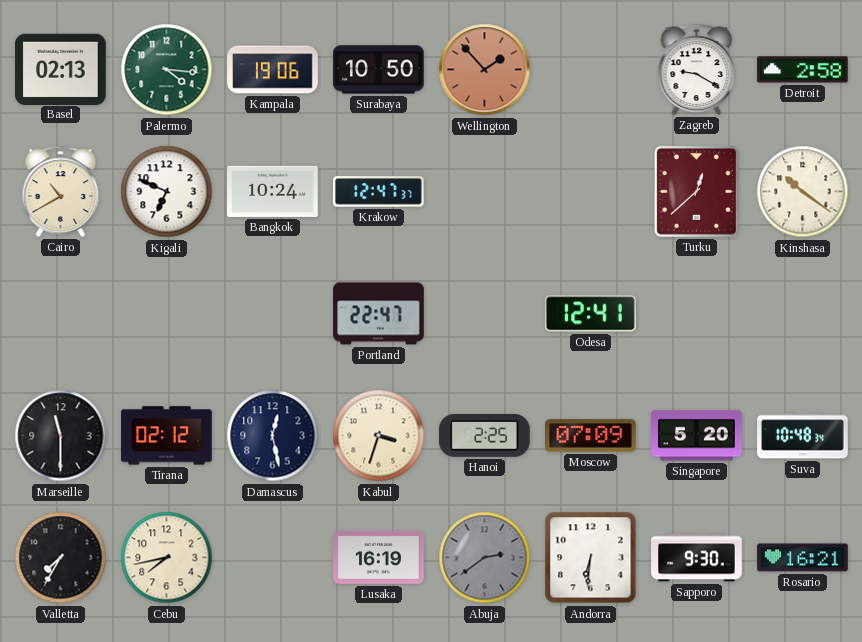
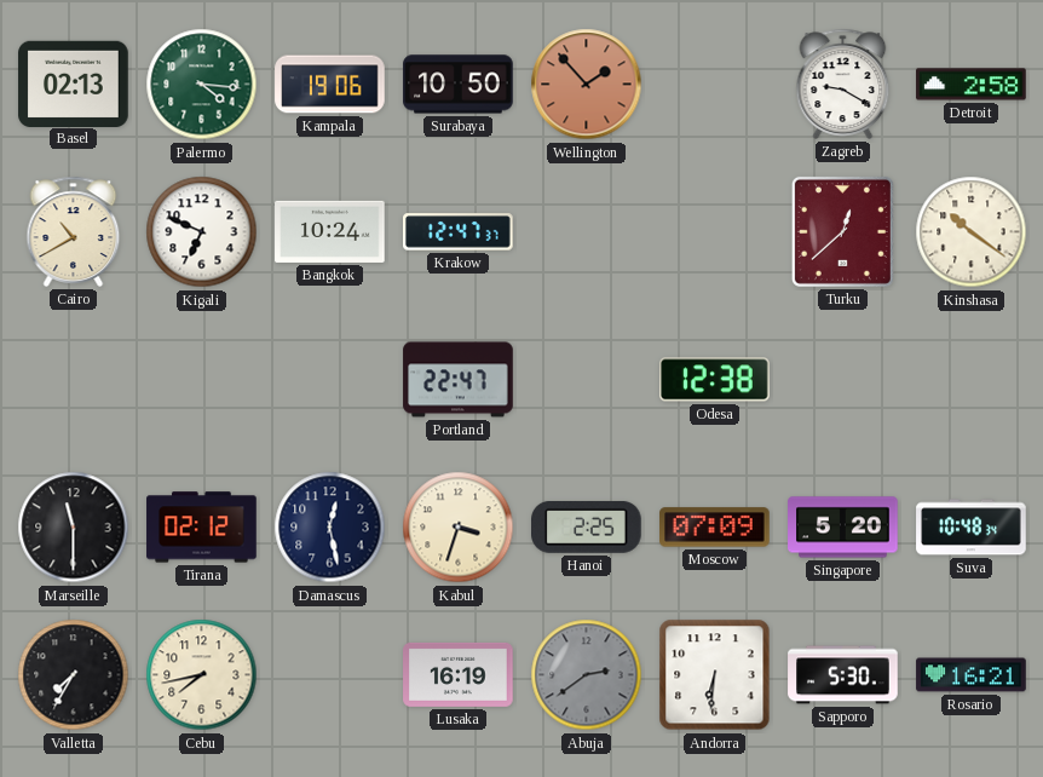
Odesa: 12:41 -> 12:38
Sapporo: 9:30 -> 5:30
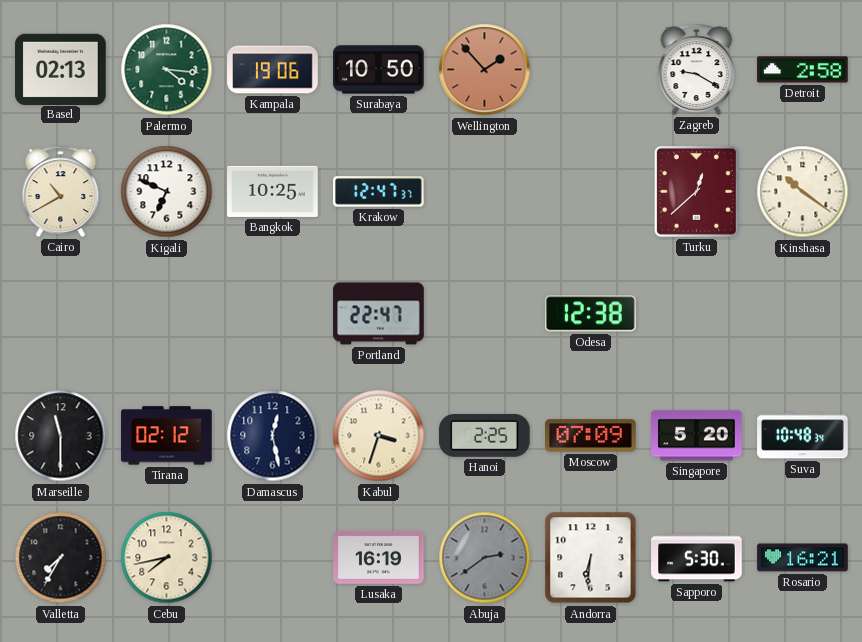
Bangkok: 10:24 -> 10:25
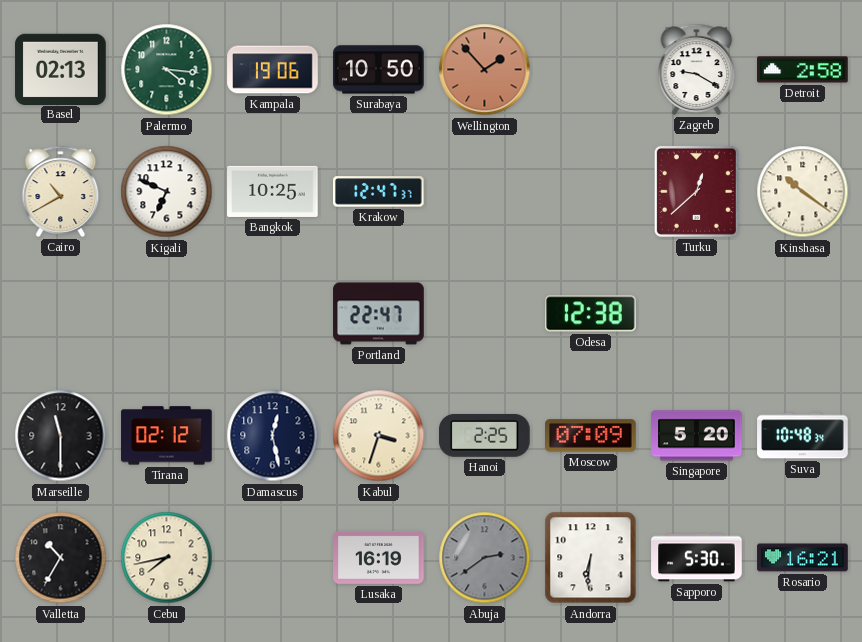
Valletta: 7:35 -> 10:35
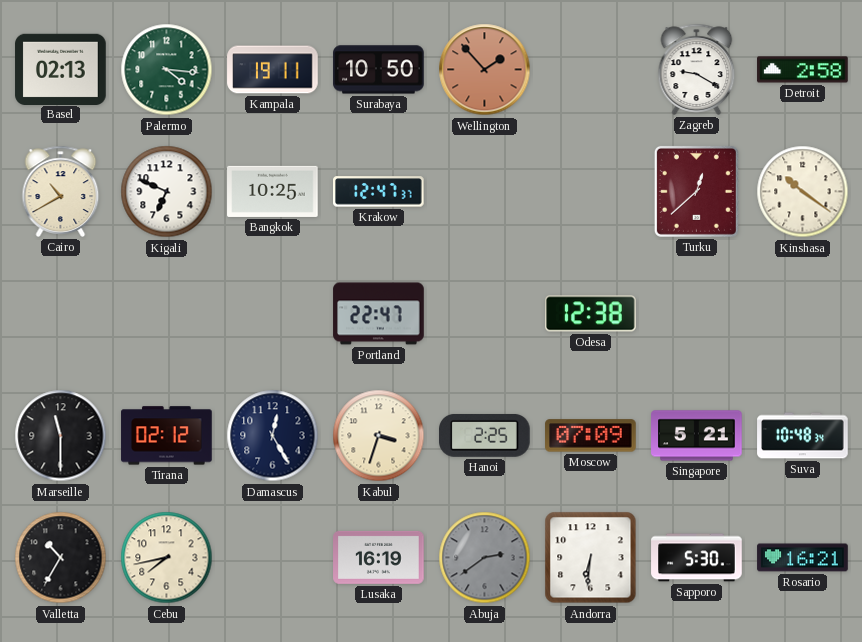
Kampala: 19:06 -> 19:11
Damascus: 12:28 -> 12:25
Singapore: 5:20 -> 5:21
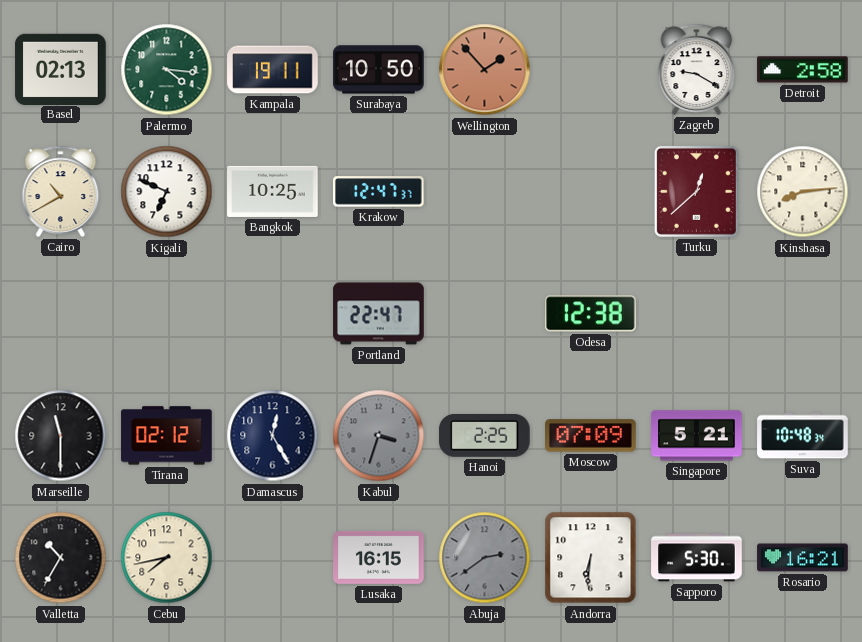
Kinshasa: 10:21 -> 8:14
Kabul dial: cream -> grey
Lusaka: 16:19 -> 16:15
